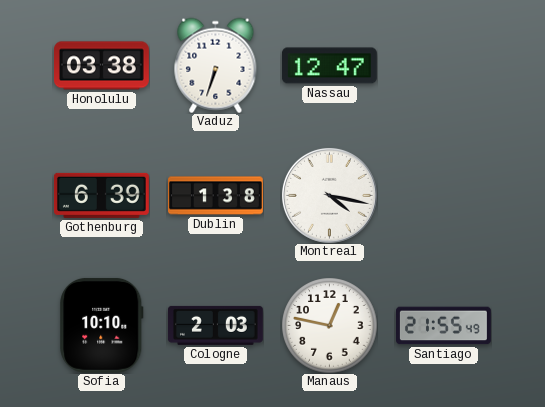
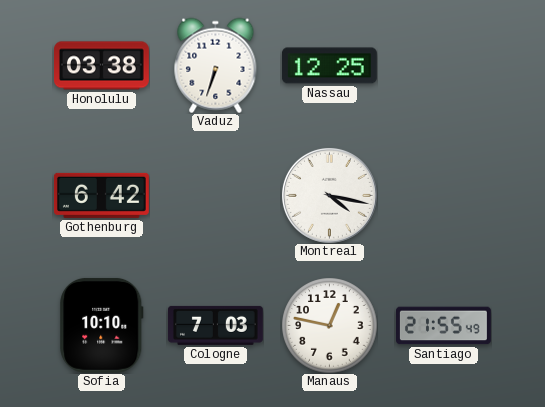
Nassau: 12:47 -> 12:25
Gothenburg: 6:39 -> 6:42
Dublin: 1:38 -> none
Cologne: 2:03 -> 7:03
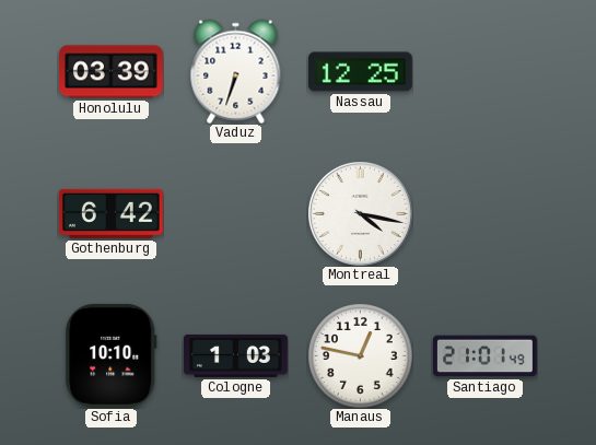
Honolulu: 03:38 -> 03:39
Cologne: 7:03 -> 1:03
Santiago: 21:55 -> 21:01
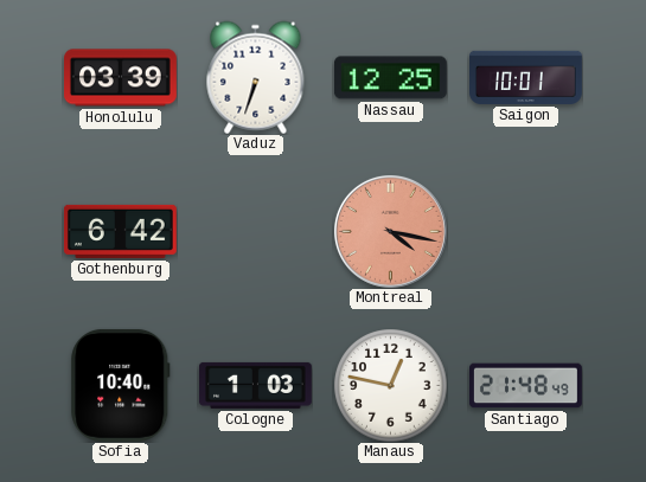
Saigon: none -> 10:01
Montreal dial: white -> salmon
Sofia: 10:10 -> 10:40
Santiago: 21:01 -> 21:48
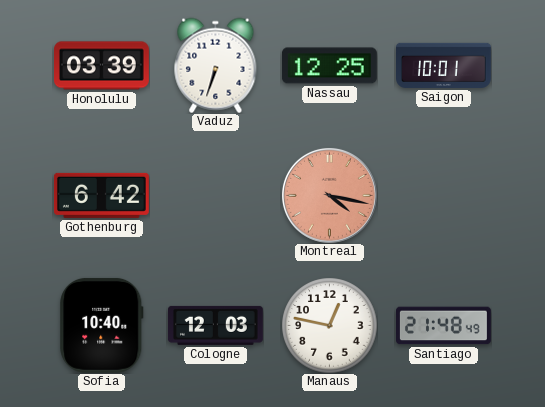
Cologne: 1:03 -> 12:03
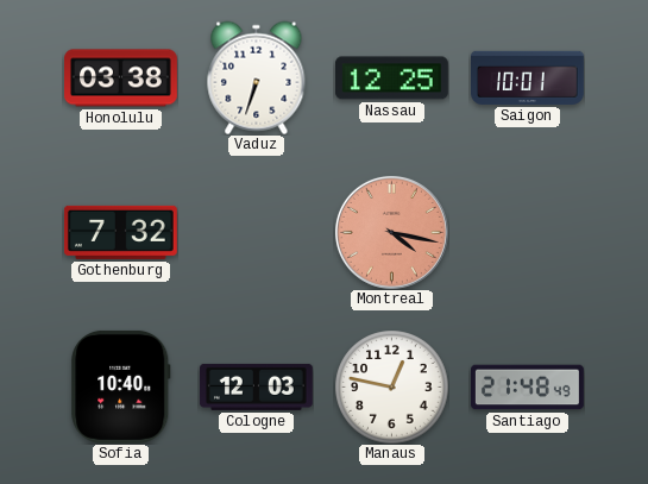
Honolulu: 03:39 -> 03:38
Gothenburg: 6:42 -> 7:32
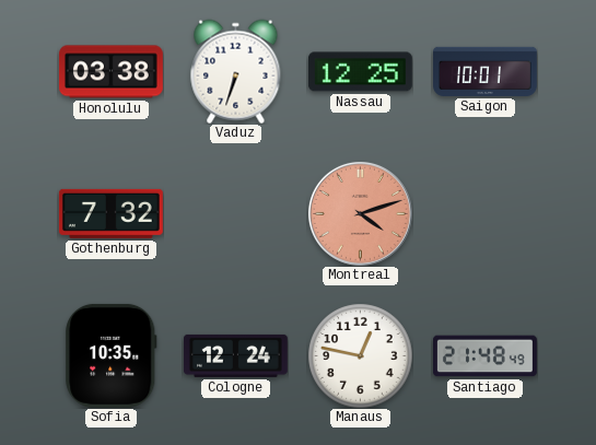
Montreal: 4:17 -> 4:12
Sofia: 10:40 -> 10:35
Cologne: 12:03 -> 12:24
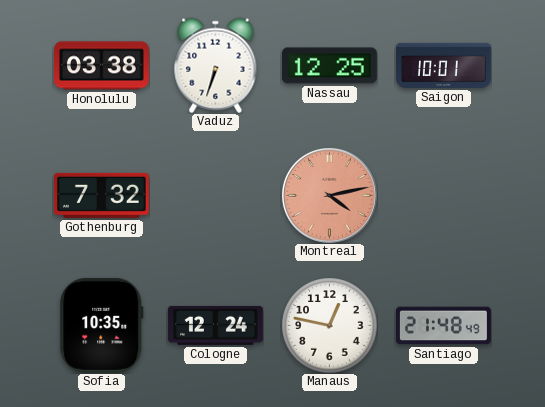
Montreal: 4:12 -> 4:13
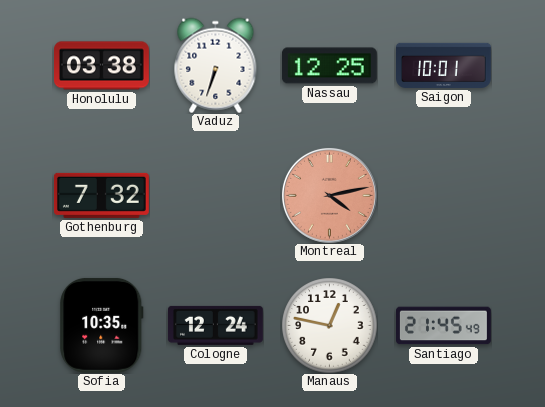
Santiago: 21:48 -> 21:45
